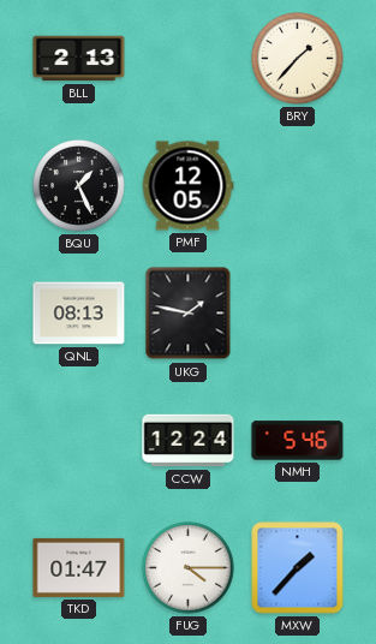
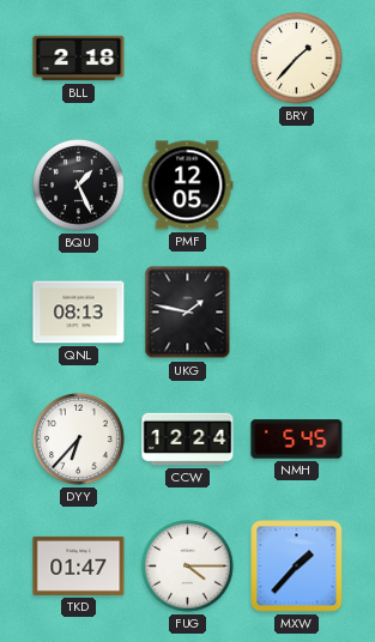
BLL: 2:13 -> 2:18
DYY: none -> 6:37
NMH: 5:46 -> 5:45
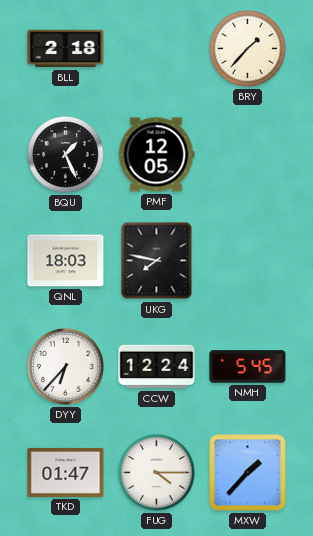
QNL: 08:13 -> 18:03
UKG: 1:47 -> 7:47
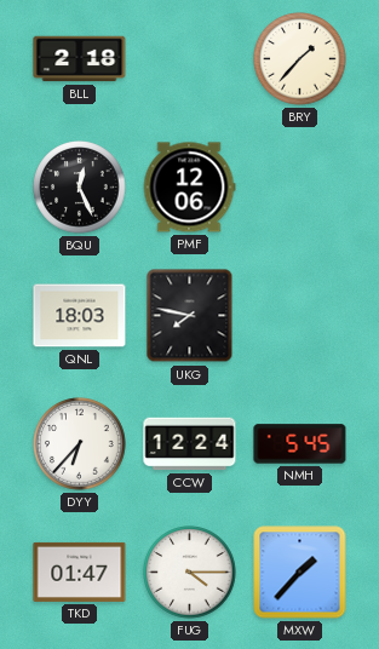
BQU: 1:26 -> 12:26
PMF: 12:05 -> 12:06
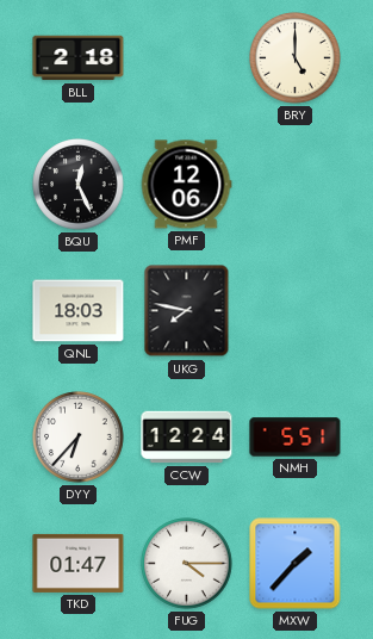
BRY: 1:37 -> 5:00
NMH: 5:45 -> 5:51
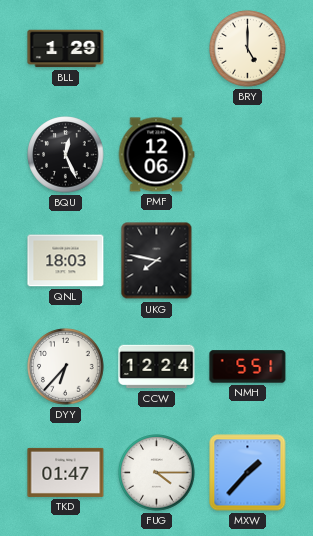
BLL: 2:18 -> 1:29
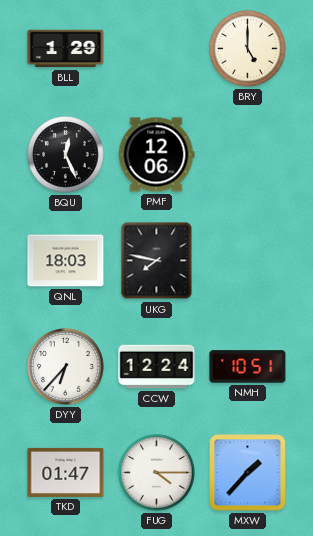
NMH: 5:51 -> 10:51
